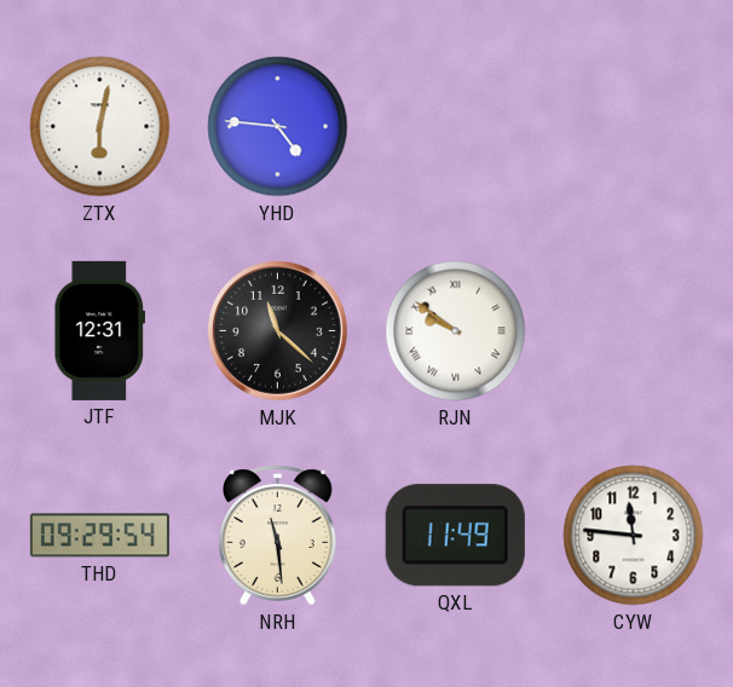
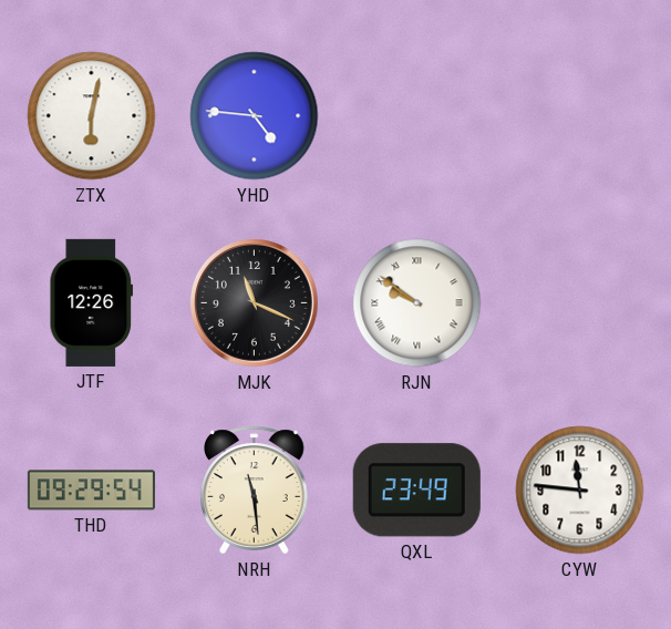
JTF: 12:31 -> 12:26
MJK: 11:22 -> 11:19
QXL: 11:49 -> 23:49
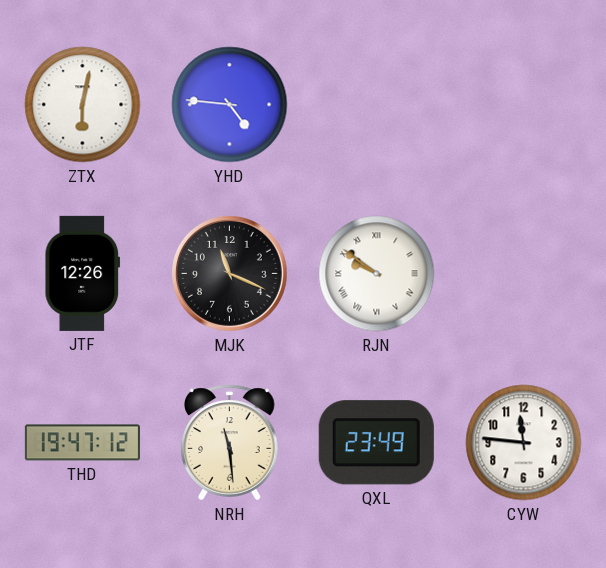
THD: 09:29 -> 19:47
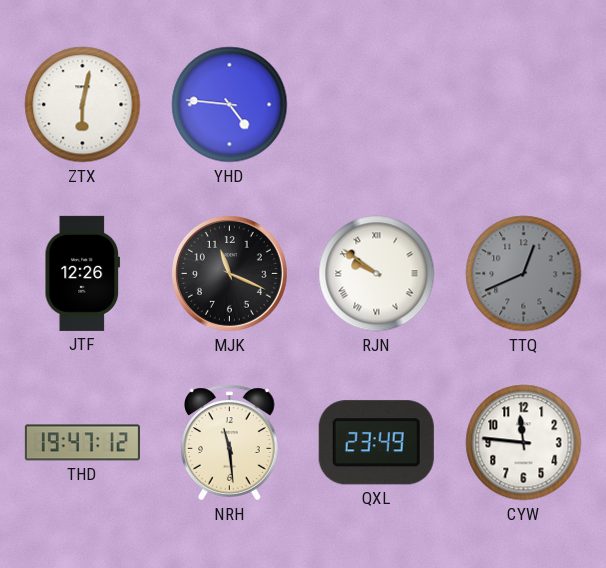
TTQ: none -> 12:41
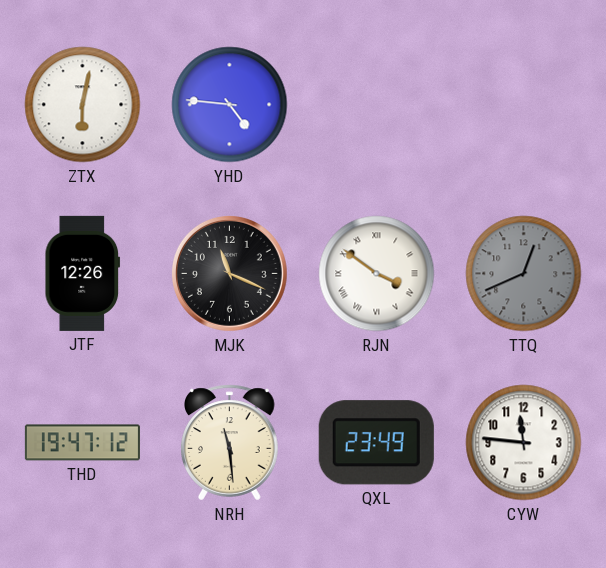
RJN: 9:51 -> 3:51
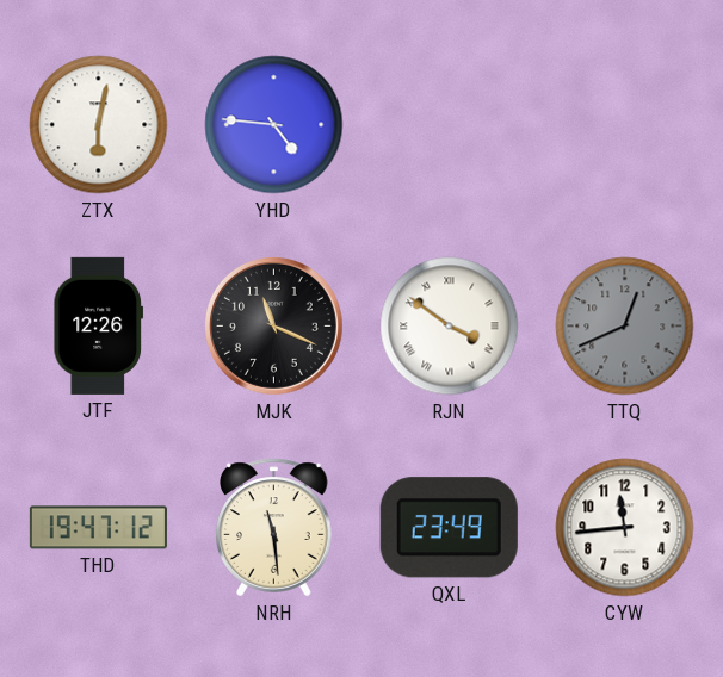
CYW: 11:46 -> 11:44
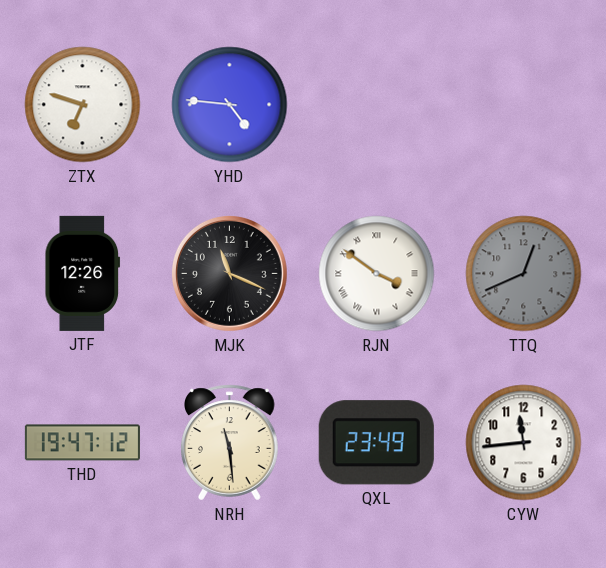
ZTX: 6:02 -> 6:48
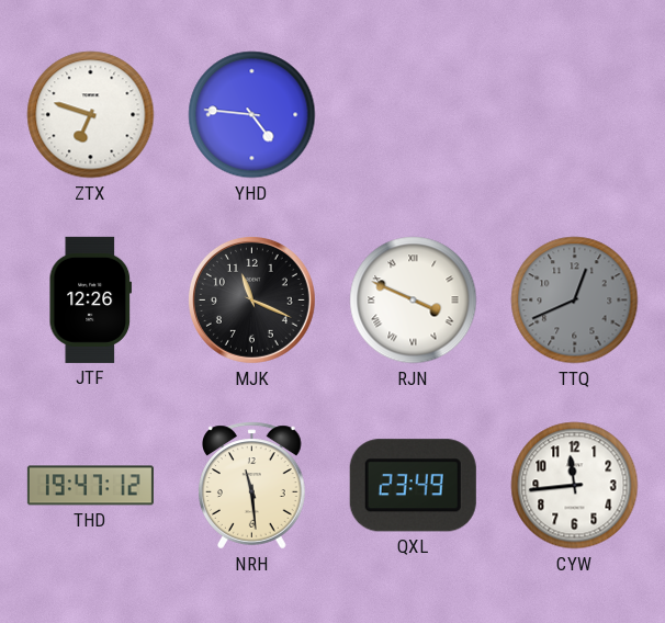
RJN: 3:51 -> 3:49
